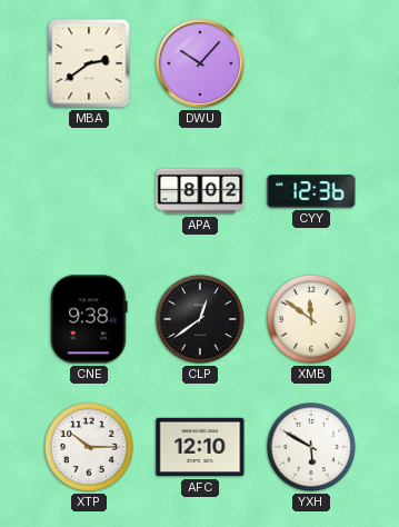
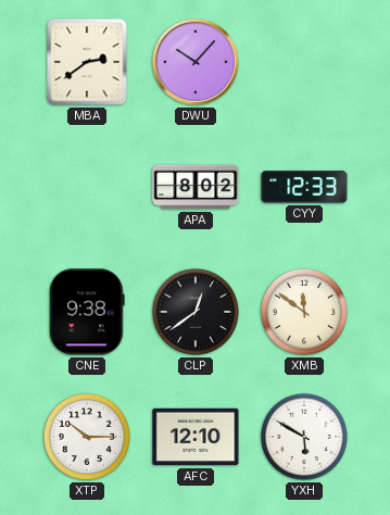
CYY: 12:36 -> 12:33
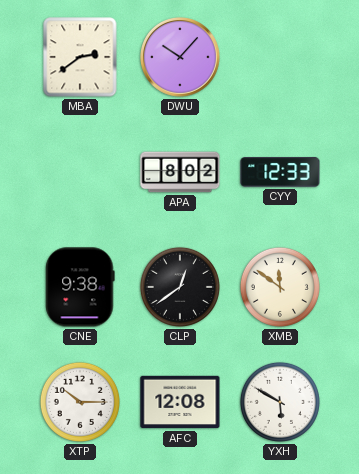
AFC: 12:10 -> 12:08
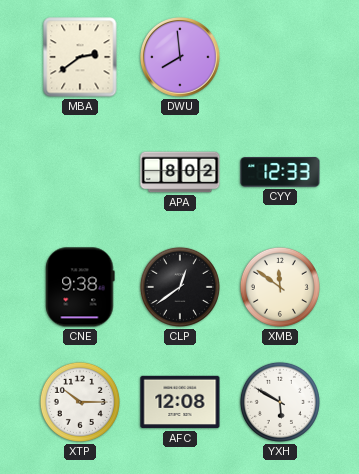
DWU: 10:07 -> 7:59
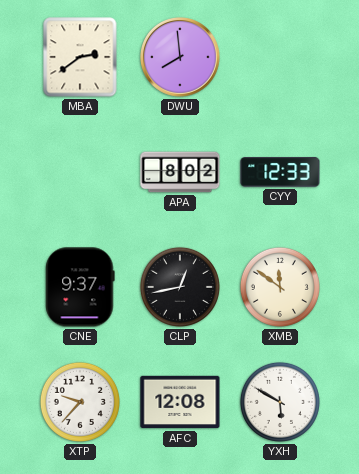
CNE: 9:38 -> 9:37
CLP: 12:39 -> 12:43
XTP: 10:15 -> 9:37
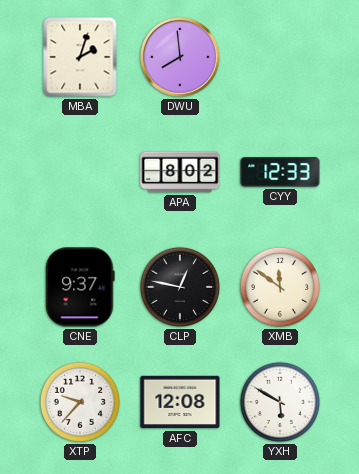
MBA: 2:39 -> 2:03
CLP: 12:43 -> 12:47
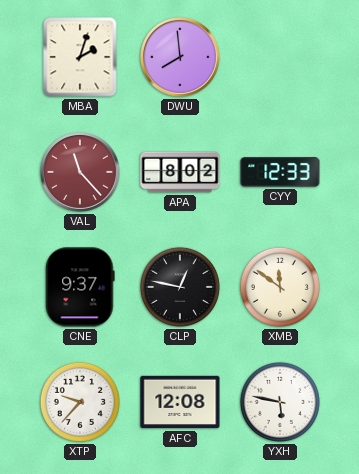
VAL: none -> 11:23
YXH: 5:50 -> 5:47
